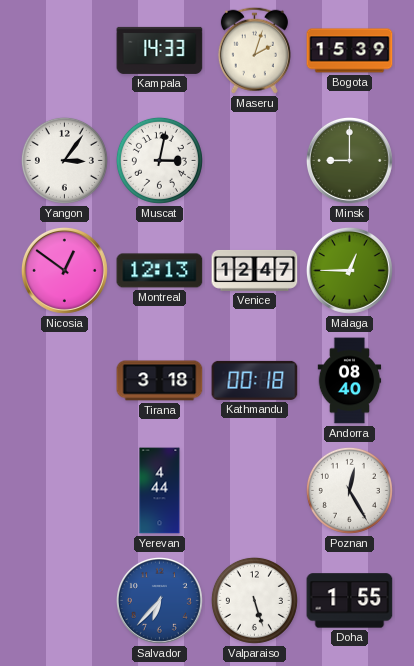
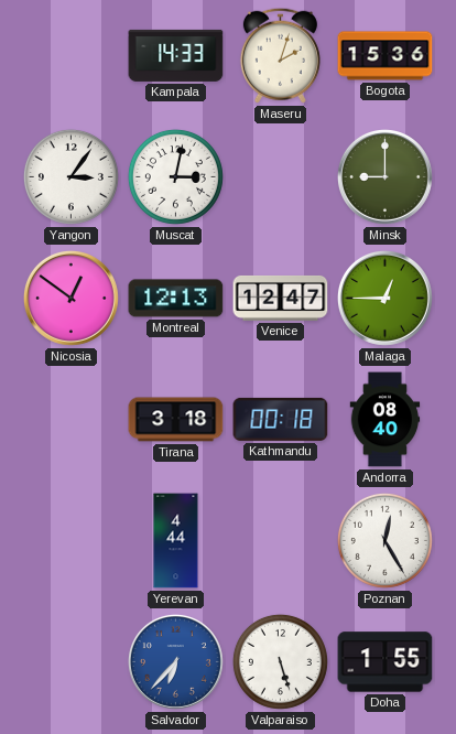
Bogota: 15:39 -> 15:36
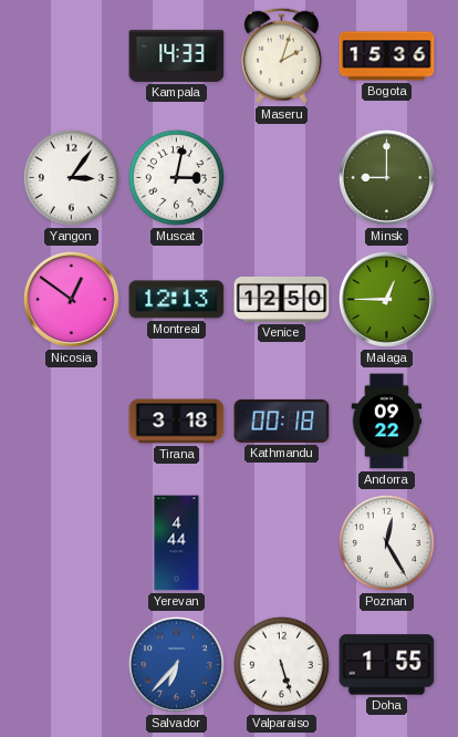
Venice: 12:47 -> 12:50
Andorra: 08:40 -> 09:22
